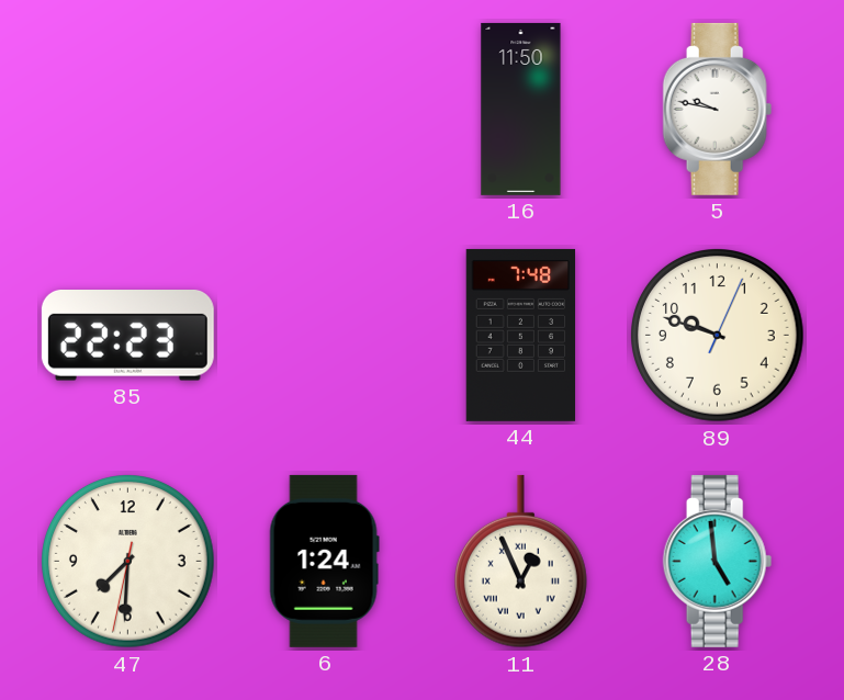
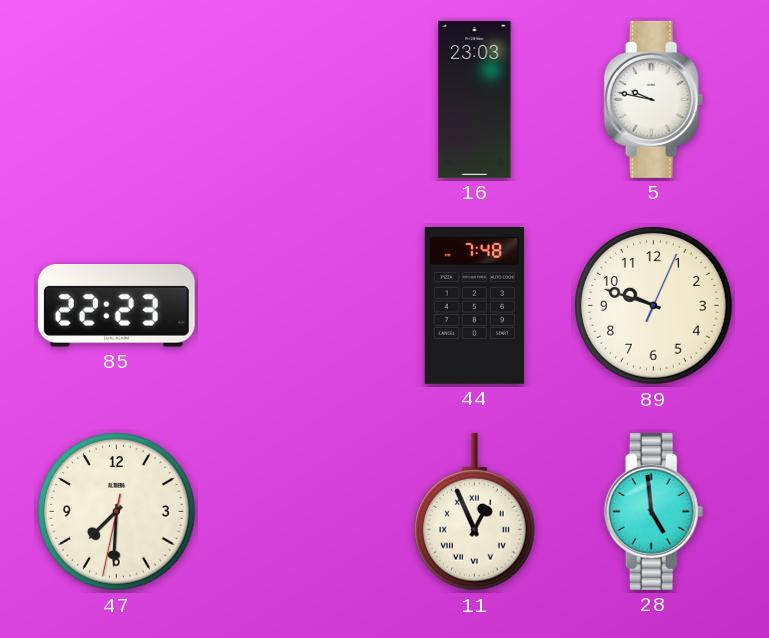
16: 11:50 -> 23:03
6: 1:24 -> none
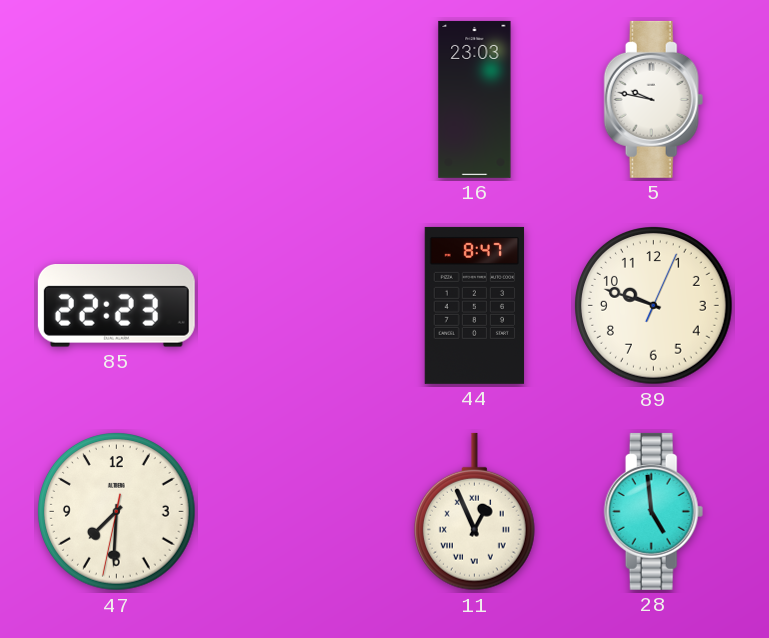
44: 7:48 -> 8:47
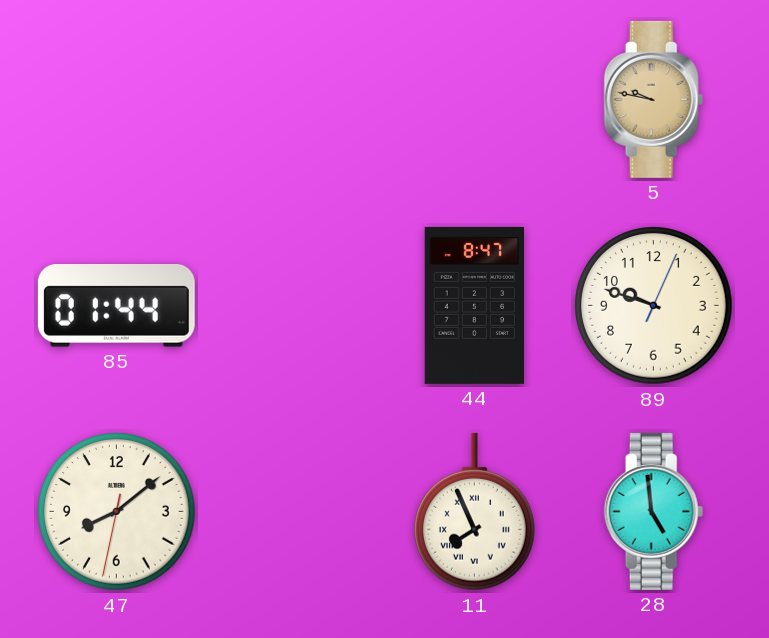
16: 23:03 -> none
5 dial: white -> champagne
85: 22:23 -> 01:44
47: 7:30 -> 8:08
11: 12:56 -> 7:56
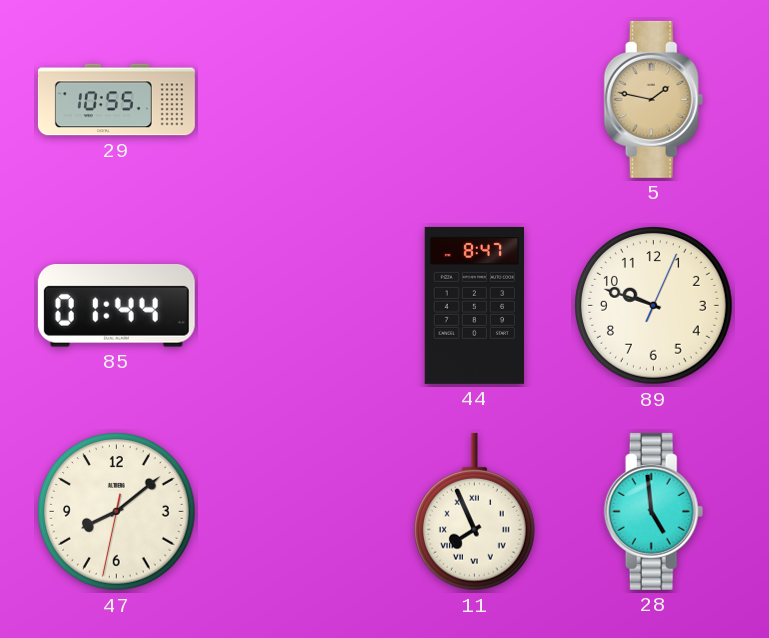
29: none -> 10:55
5: 9:47 -> 1:47
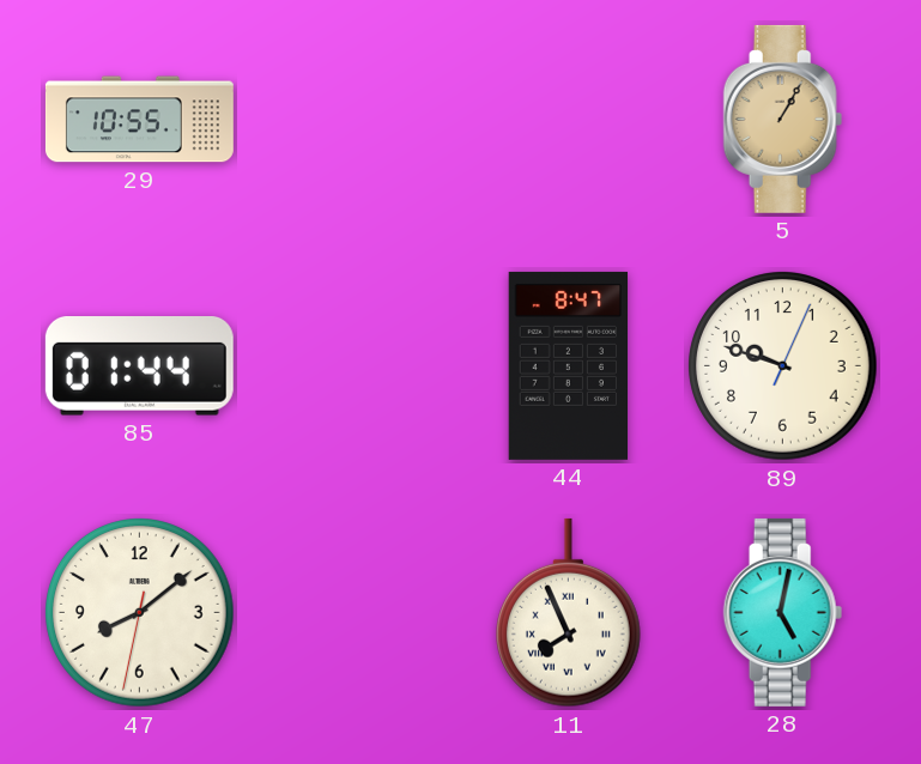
5: 1:47 -> 1:05
28: 4:59 -> 5:02
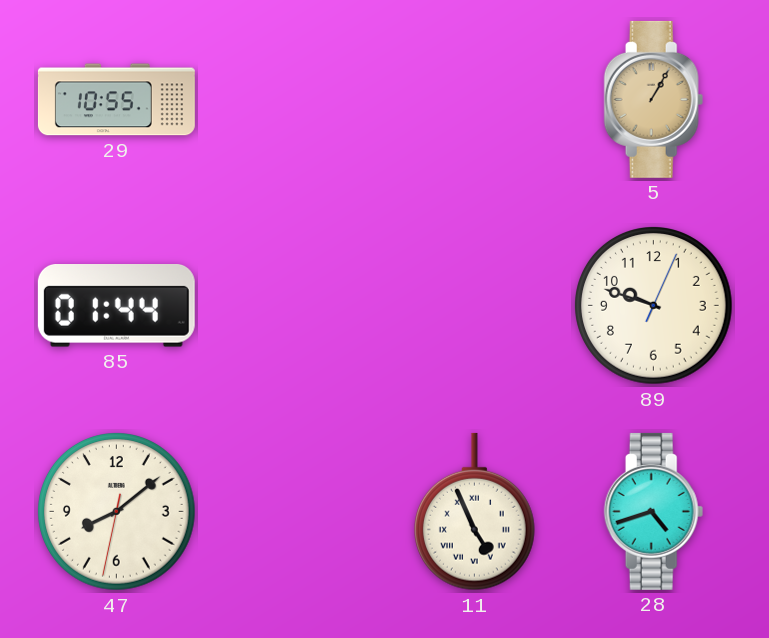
44: 8:47 -> none
11: 7:56 -> 4:56
28: 5:02 -> 4:42
